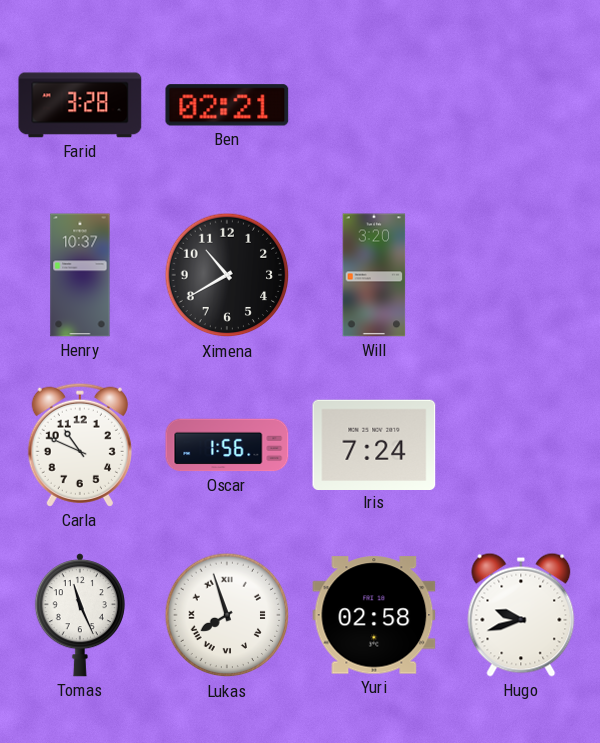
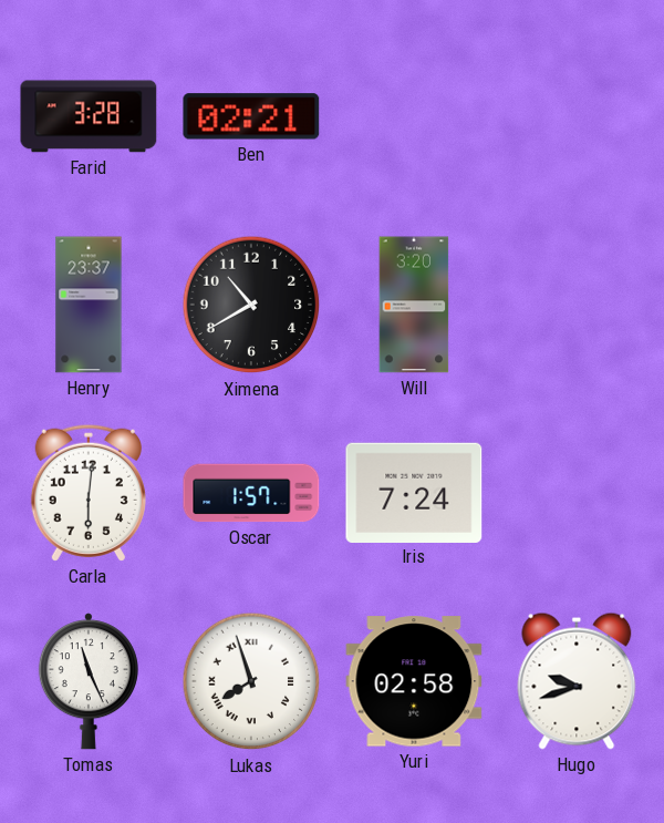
Henry: 10:37 -> 23:37
Carla: 10:49 -> 6:01
Oscar: 1:56 -> 1:57
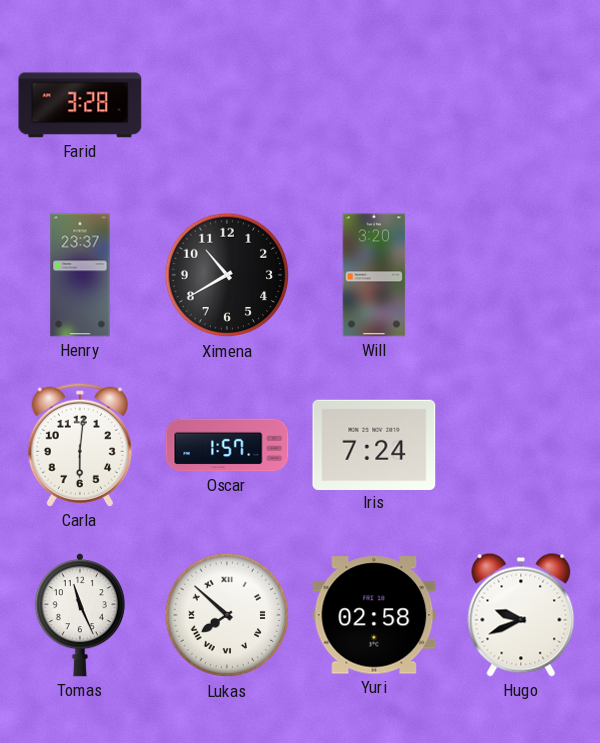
Ben: 02:21 -> none
Lukas: 7:57 -> 7:52
Hugo: 9:42 -> 9:41
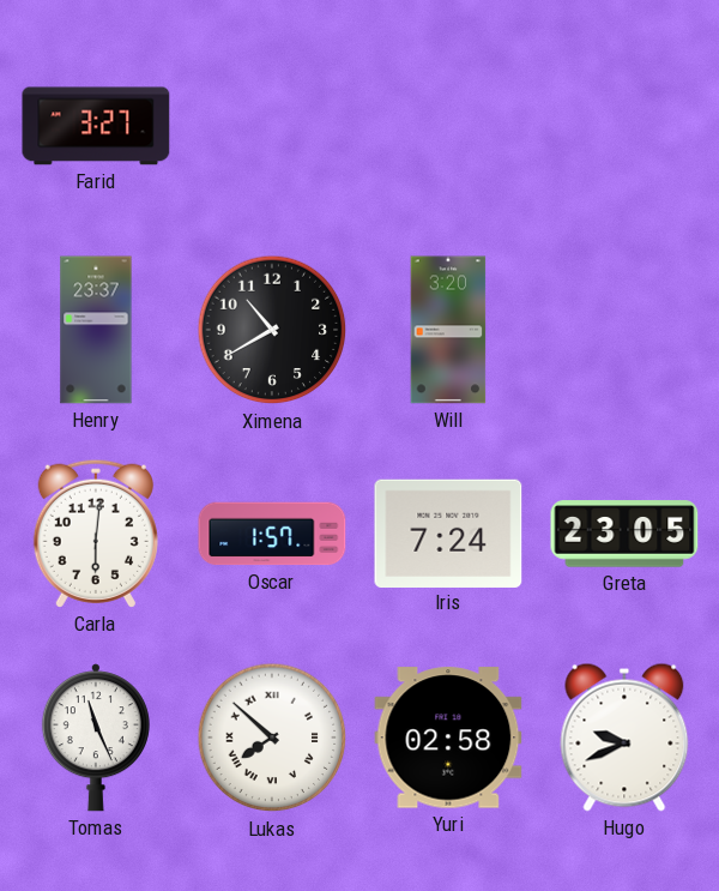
Farid: 3:28 -> 3:27
Greta: none -> 23:05
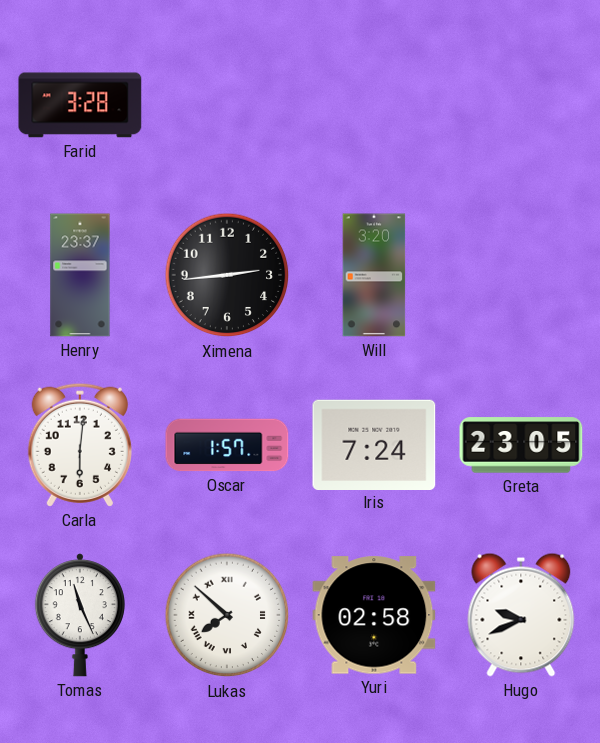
Farid: 3:27 -> 3:28
Ximena: 10:40 -> 2:44
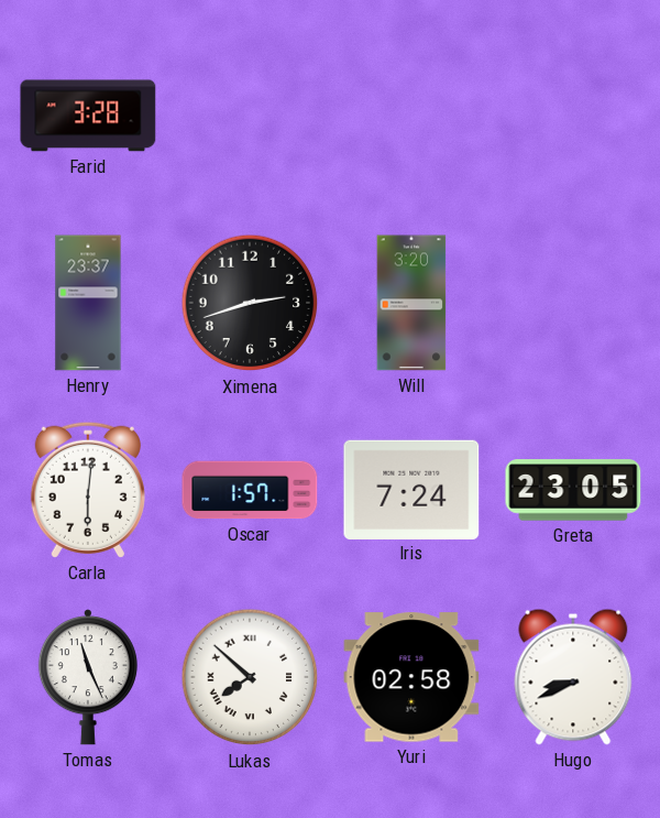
Ximena: 2:44 -> 2:42
Hugo: 9:41 -> 8:41
